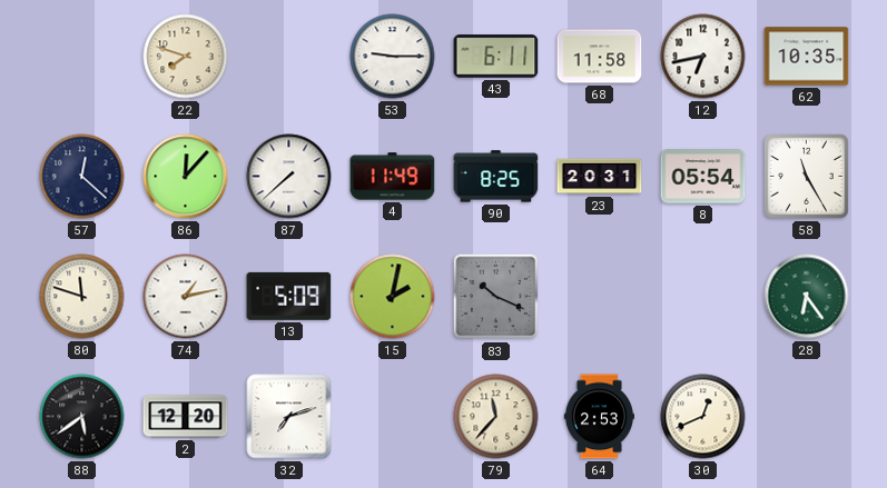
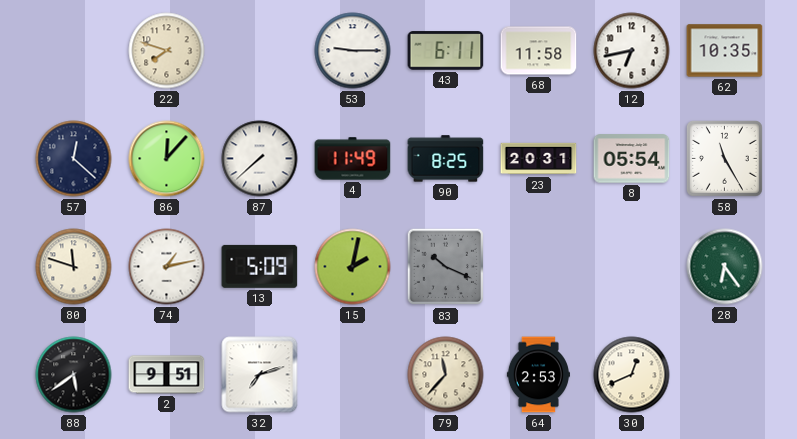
2: 12:20 -> 9:51
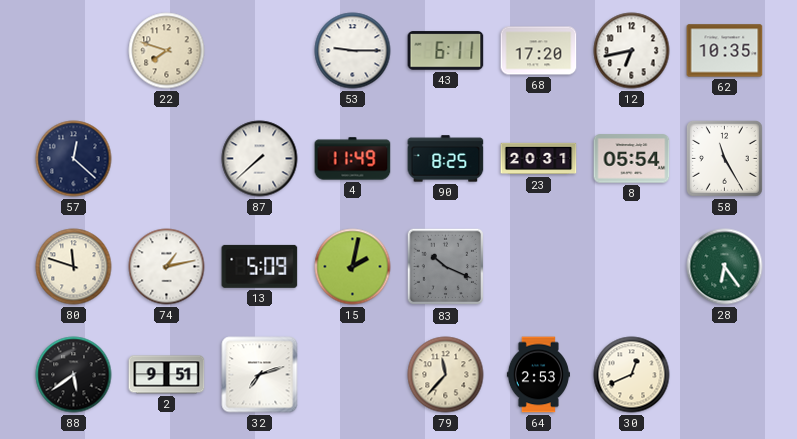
68: 11:58 -> 17:20
86: 12:07 -> none
